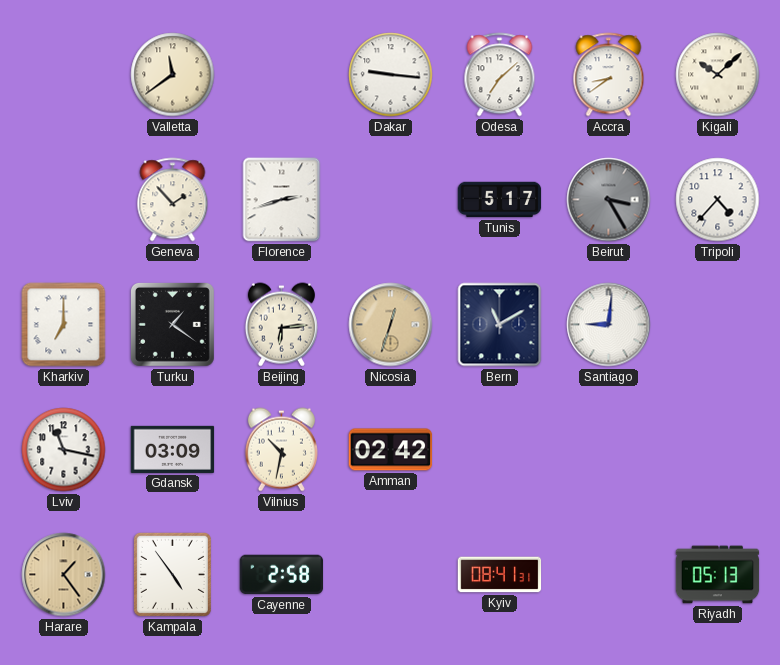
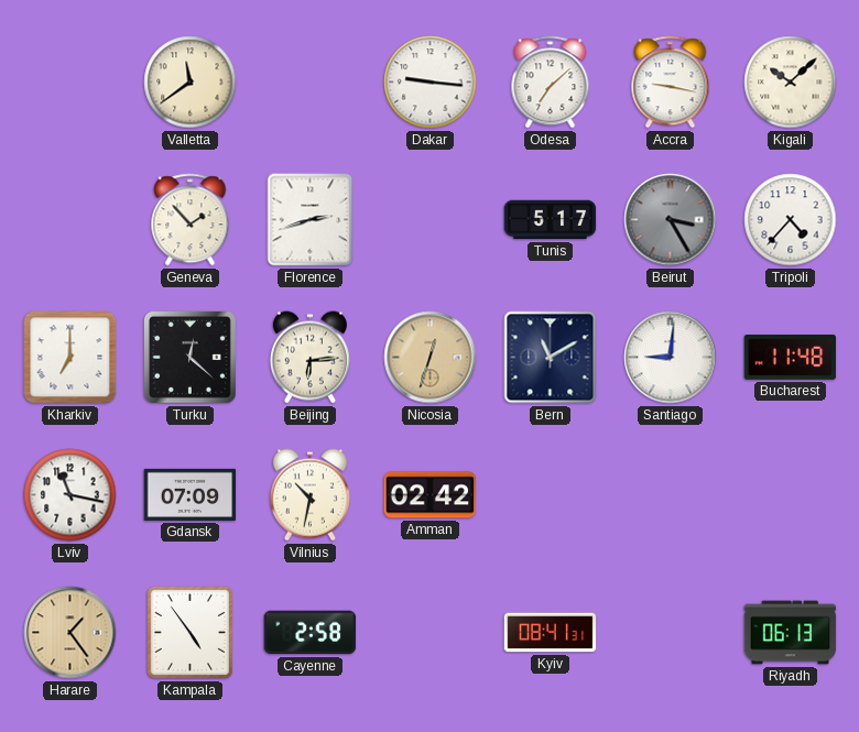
Accra: 8:39 -> 9:17
Turku: 1:21 -> 12:22
Bucharest: none -> 11:48
Gdansk: 03:09 -> 07:09
Riyadh: 05:13 -> 06:13
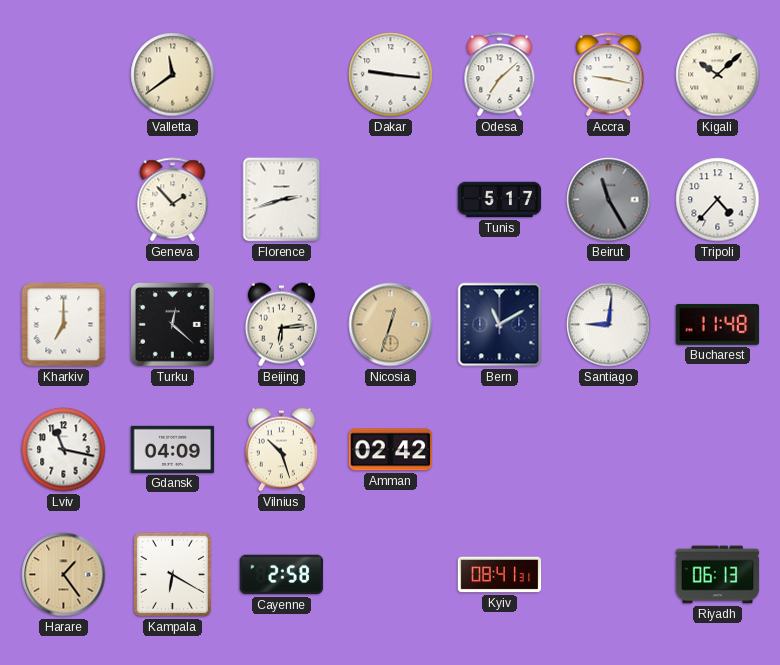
Beirut: 3:25 -> 11:25
Gdansk: 07:09 -> 04:09
Vilnius: 10:32 -> 10:27
Kampala: 4:54 -> 6:20
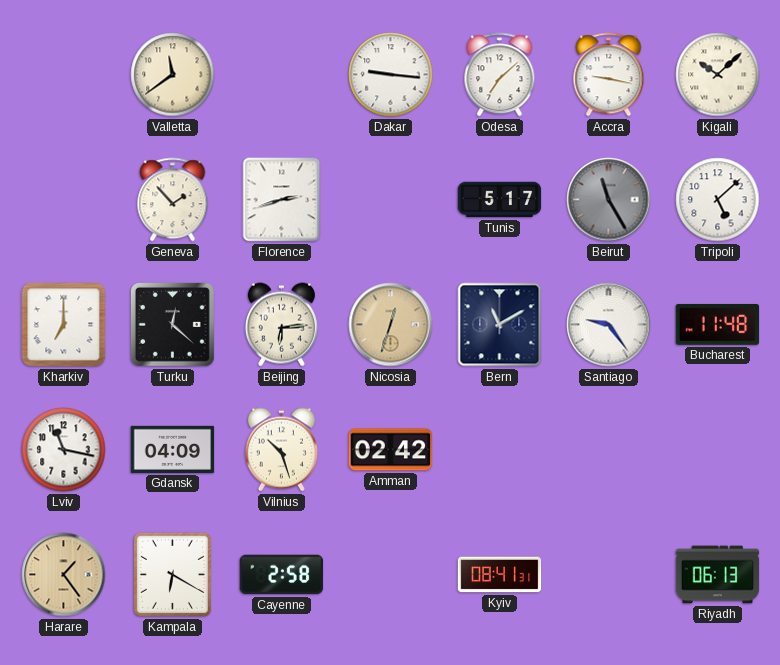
Tripoli: 4:37 -> 5:08
Santiago: 9:01 -> 9:24
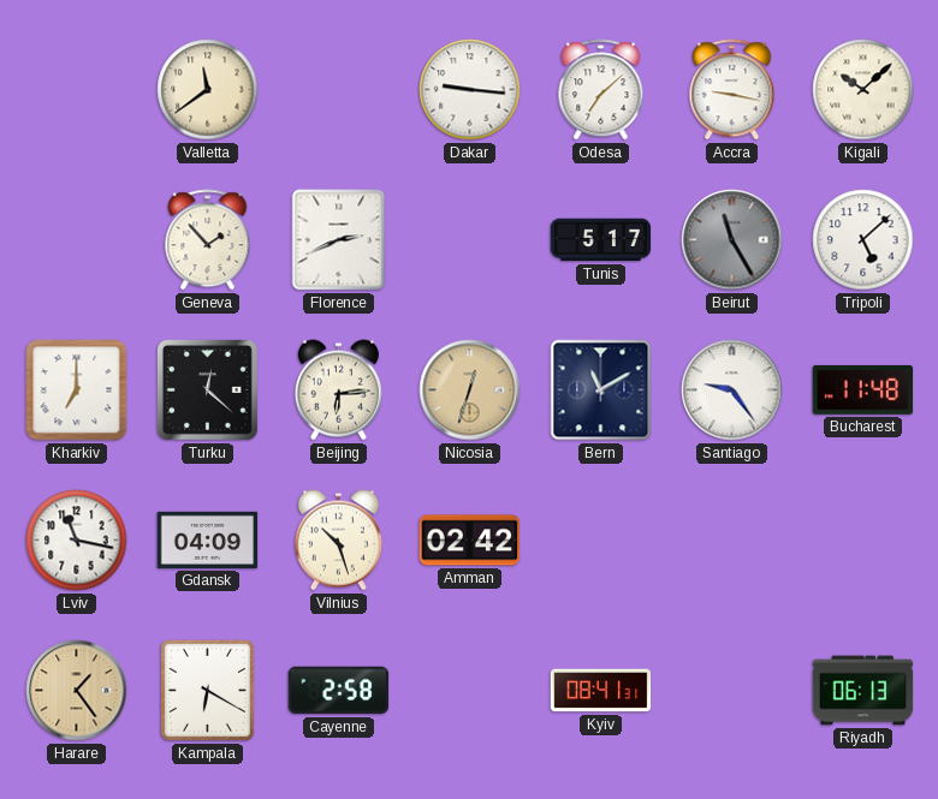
Florence: 2:42 -> 2:41
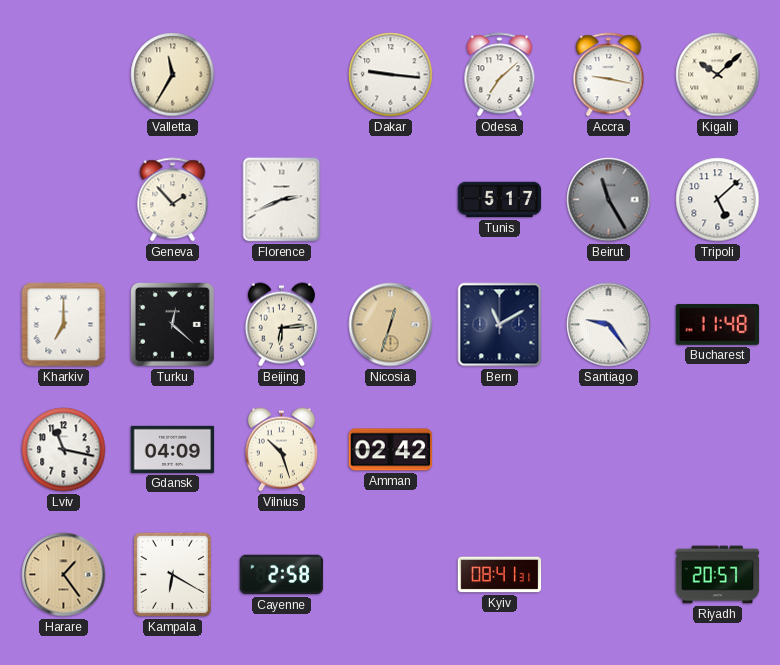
Valletta: 11:39 -> 11:35
Riyadh: 06:13 -> 20:57
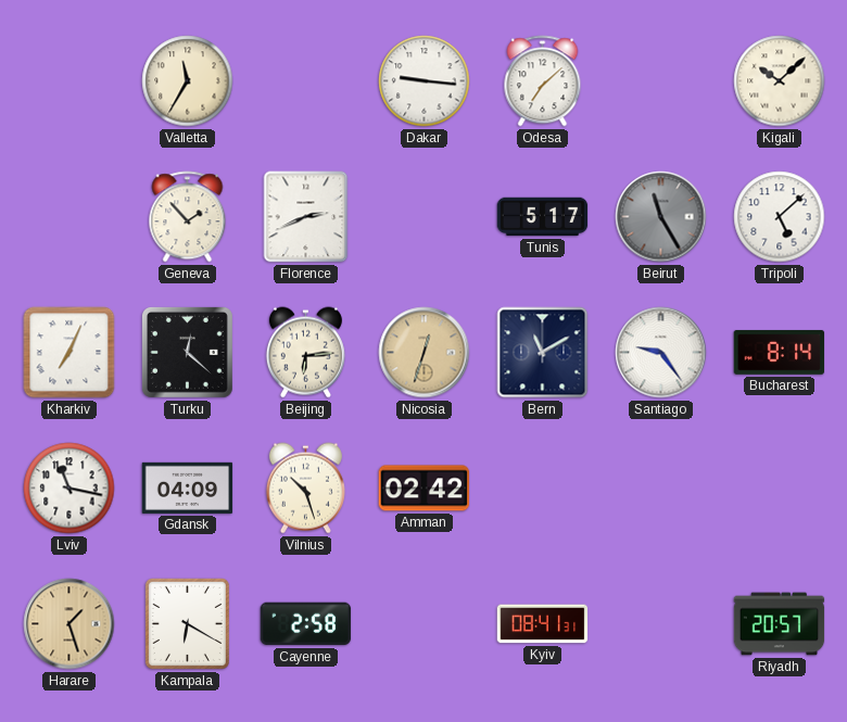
Accra: 9:17 -> none
Kharkiv: 7:00 -> 7:04
Bucharest: 11:48 -> 8:14
Harare: 1:24 -> 1:27
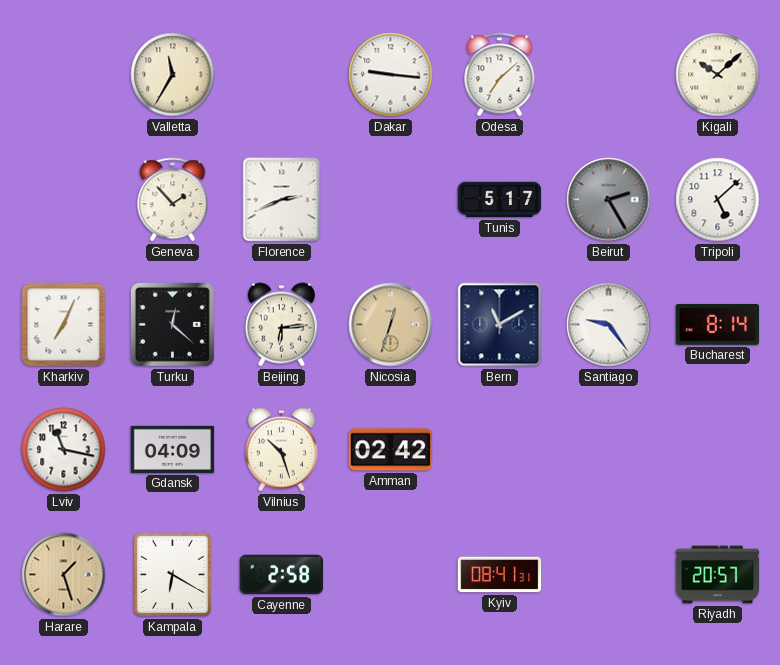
Beirut: 11:25 -> 2:25
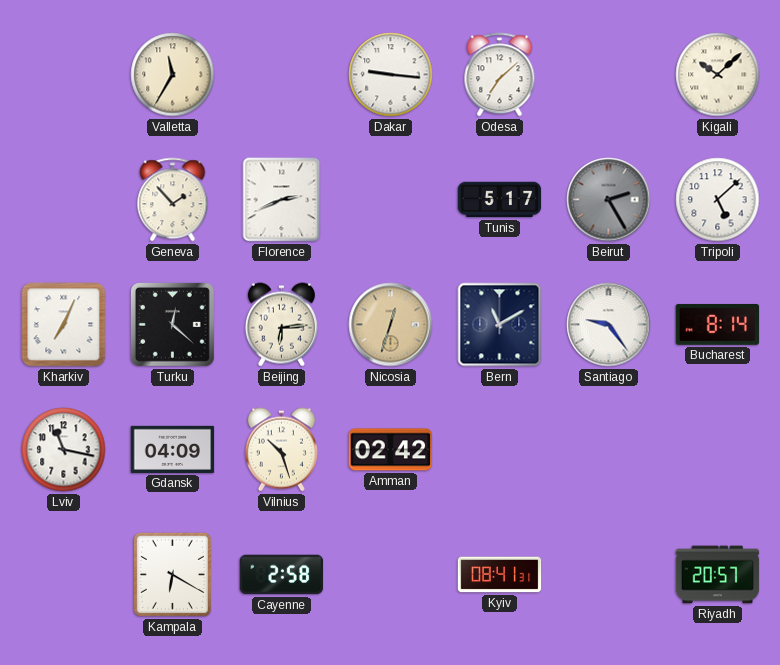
Harare: 1:27 -> none
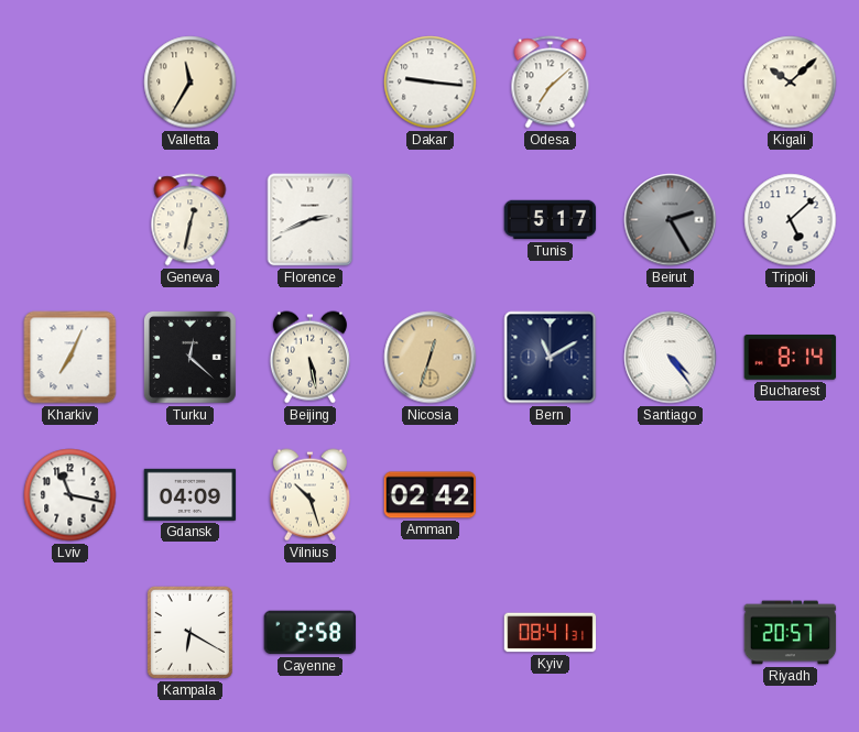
Geneva: 1:53 -> 12:32
Beijing: 6:14 -> 5:28
Santiago: 9:24 -> 4:24
